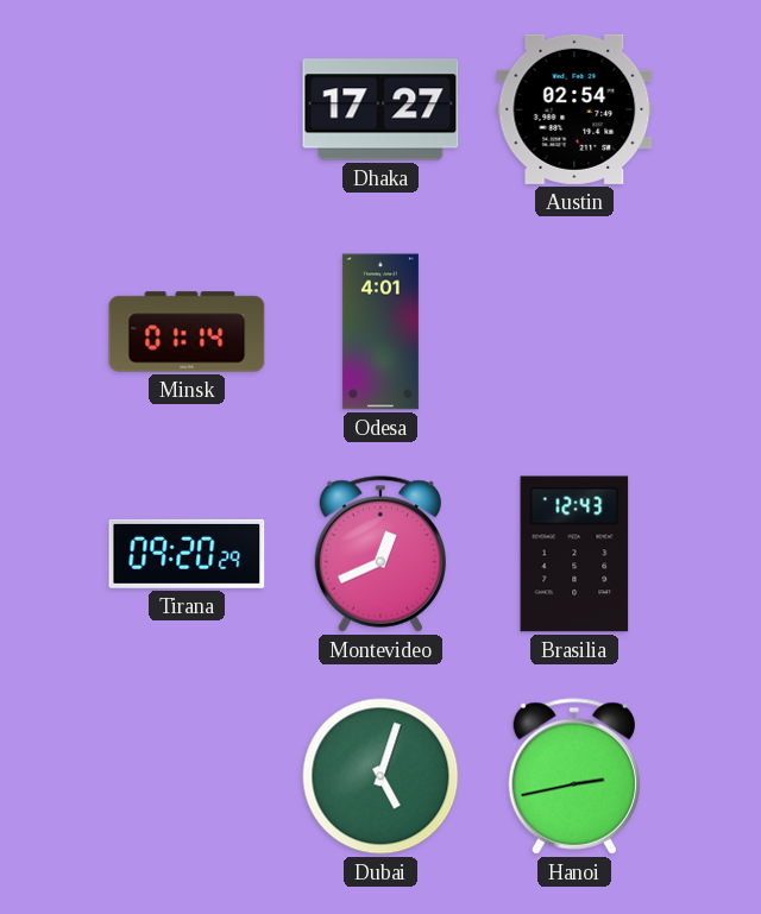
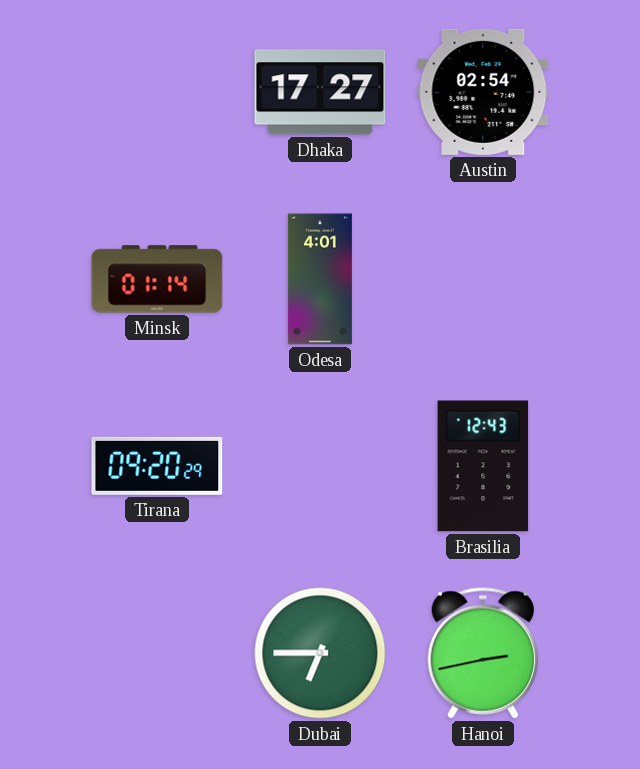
Montevideo: 12:41 -> none
Dubai: 5:03 -> 6:45
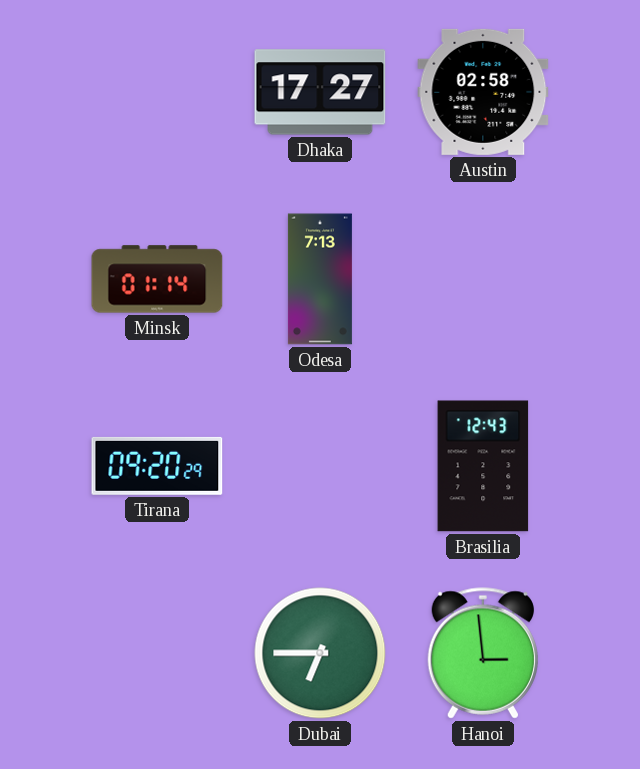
Austin: 02:54 -> 02:58
Odesa: 4:01 -> 7:13
Hanoi: 2:43 -> 2:59
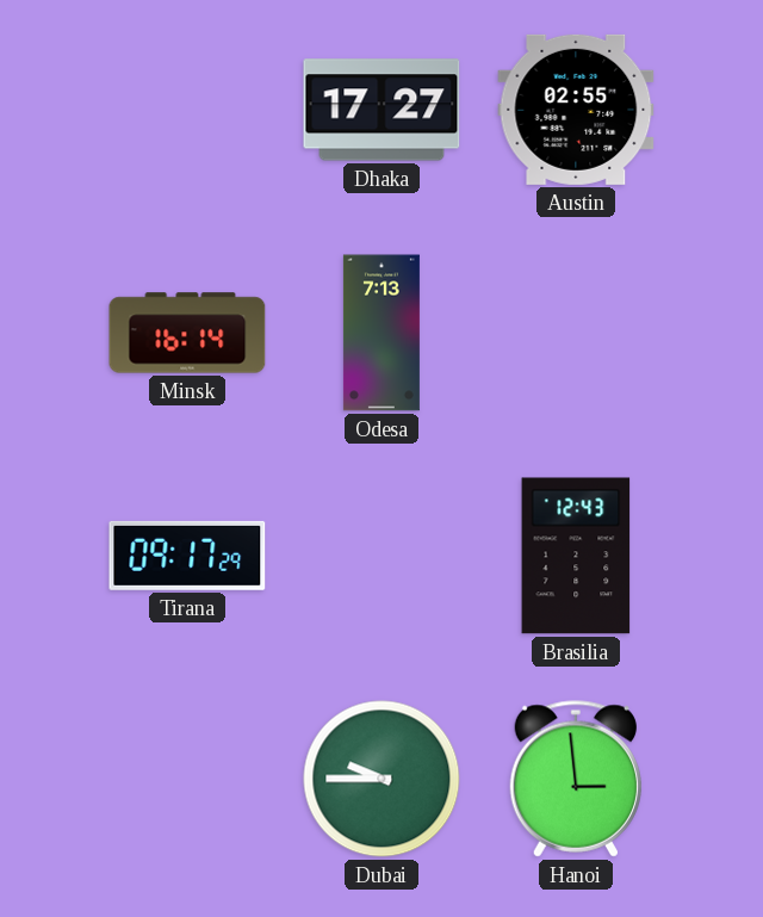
Austin: 02:58 -> 02:55
Minsk: 01:14 -> 16:14
Tirana: 09:20 -> 09:17
Dubai: 6:45 -> 9:45
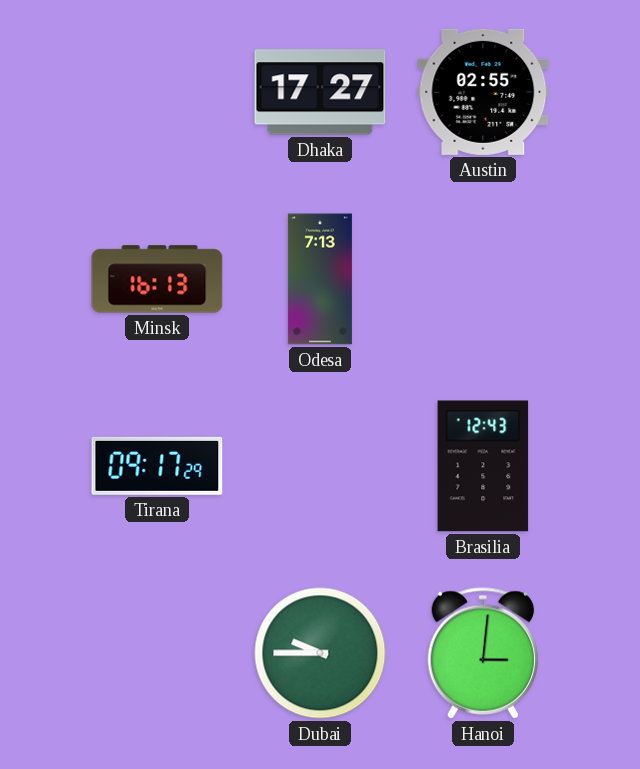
Minsk: 16:14 -> 16:13
Hanoi: 2:59 -> 3:01
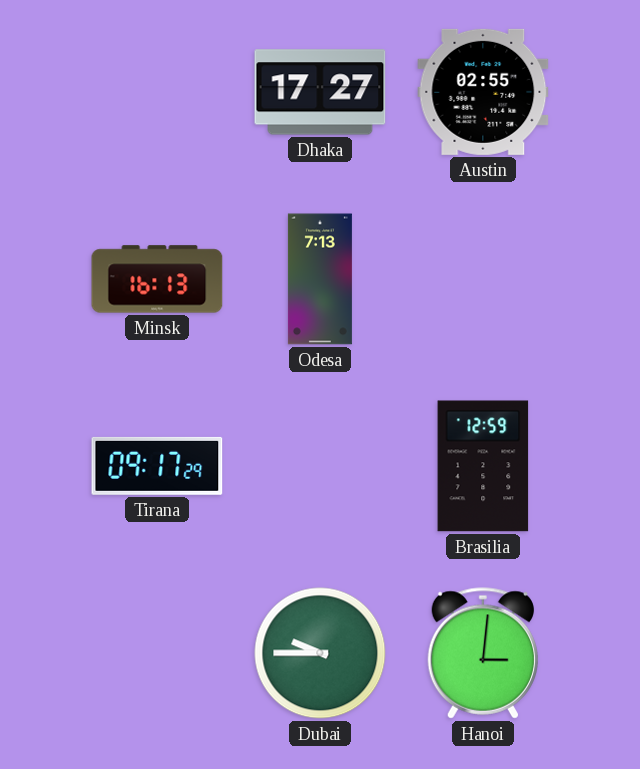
Brasilia: 12:43 -> 12:59
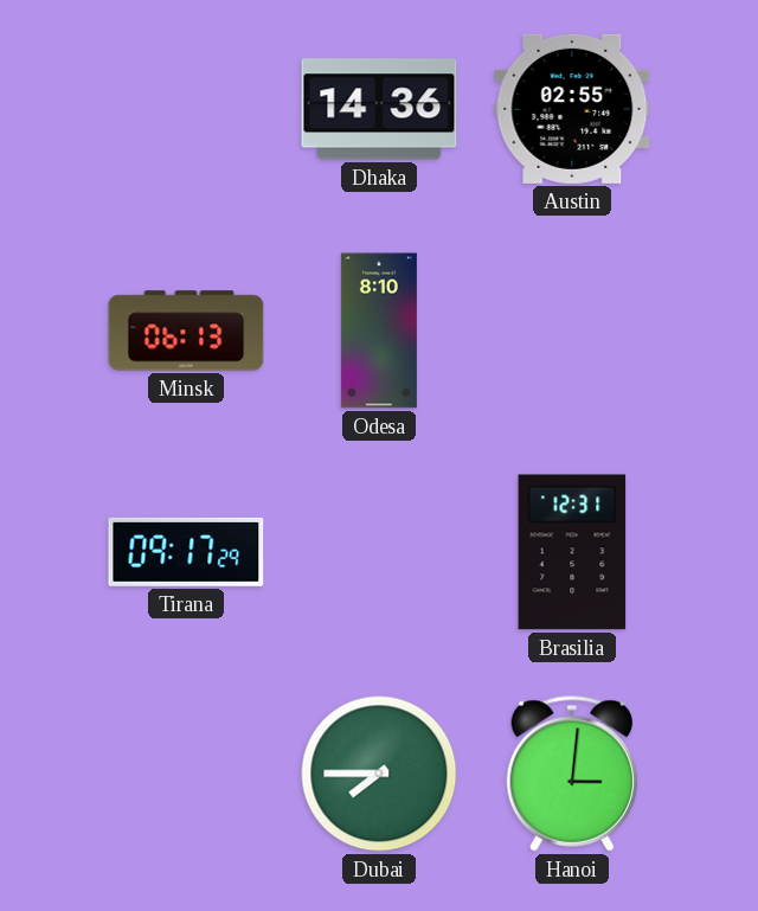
Dhaka: 17:27 -> 14:36
Minsk: 16:13 -> 06:13
Odesa: 7:13 -> 8:10
Brasilia: 12:59 -> 12:31
Dubai: 9:45 -> 7:45
